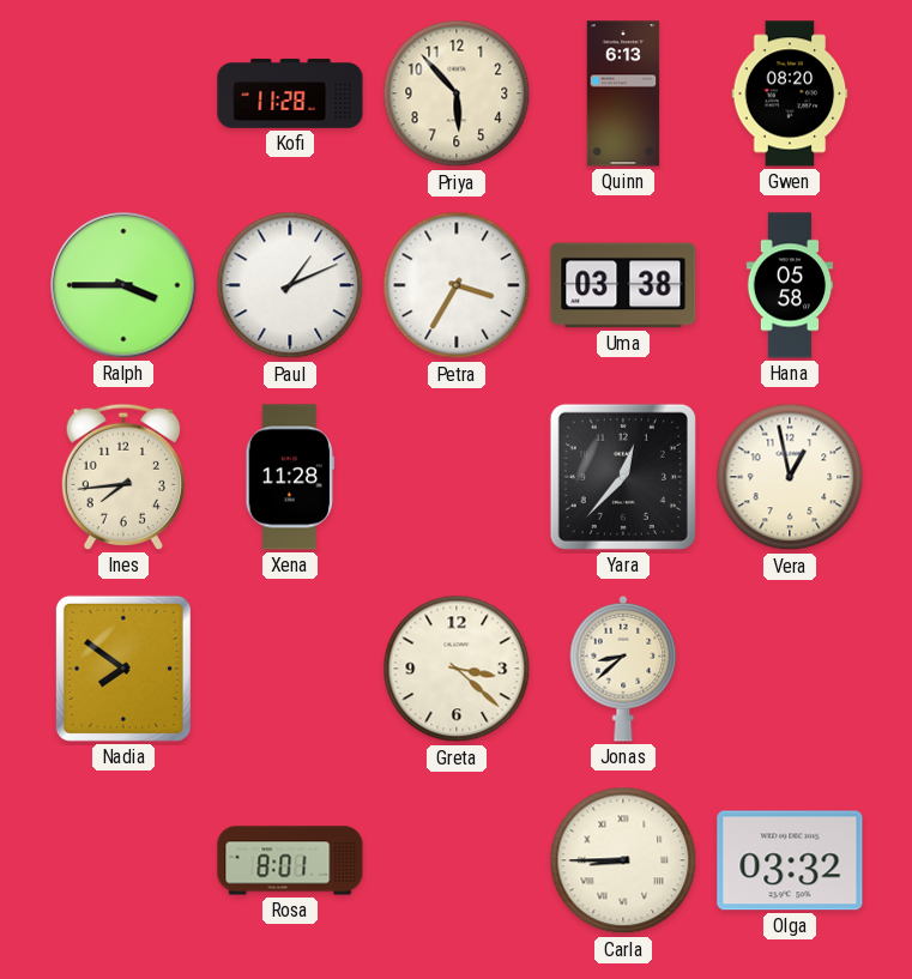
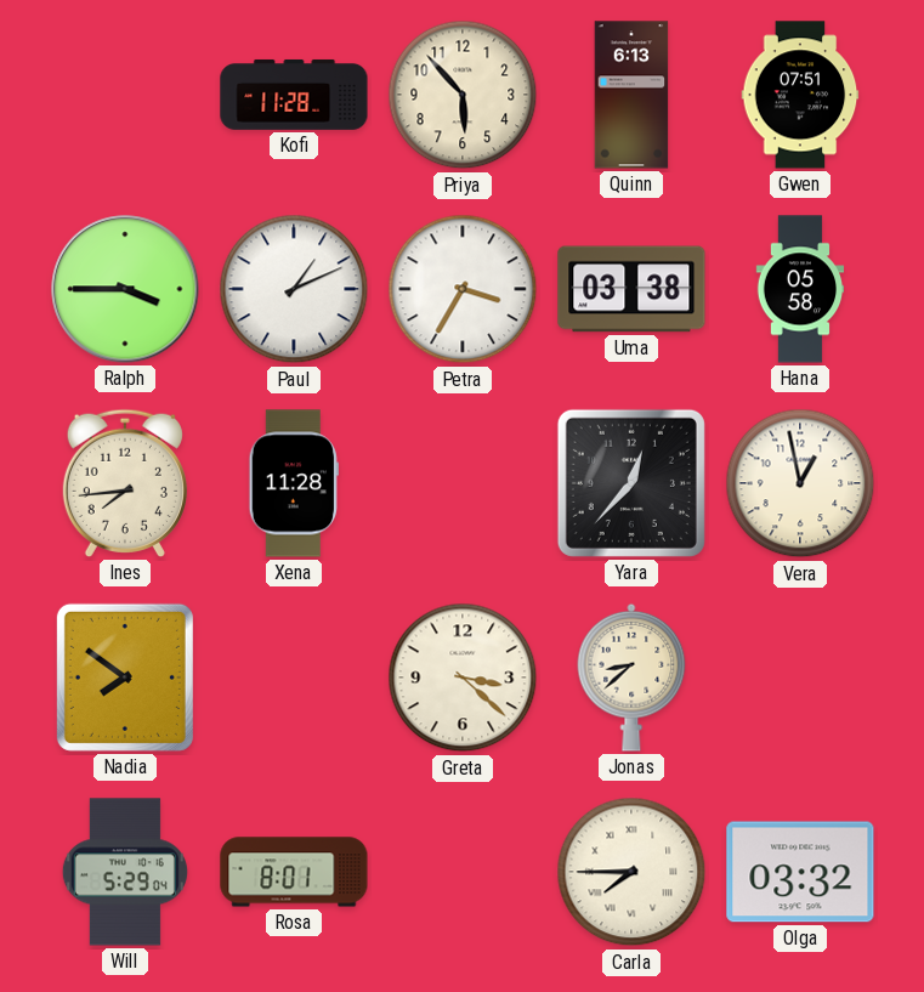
Gwen: 08:20 -> 07:51
Will: none -> 5:29
Carla: 8:45 -> 7:45
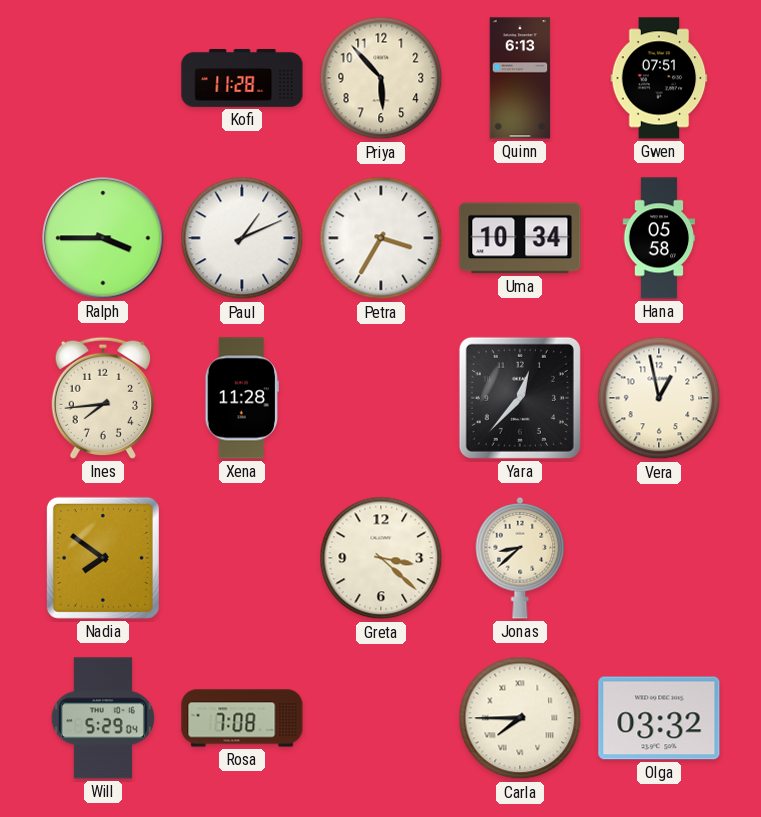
Uma: 03:38 -> 10:34
Rosa: 8:01 -> 7:08
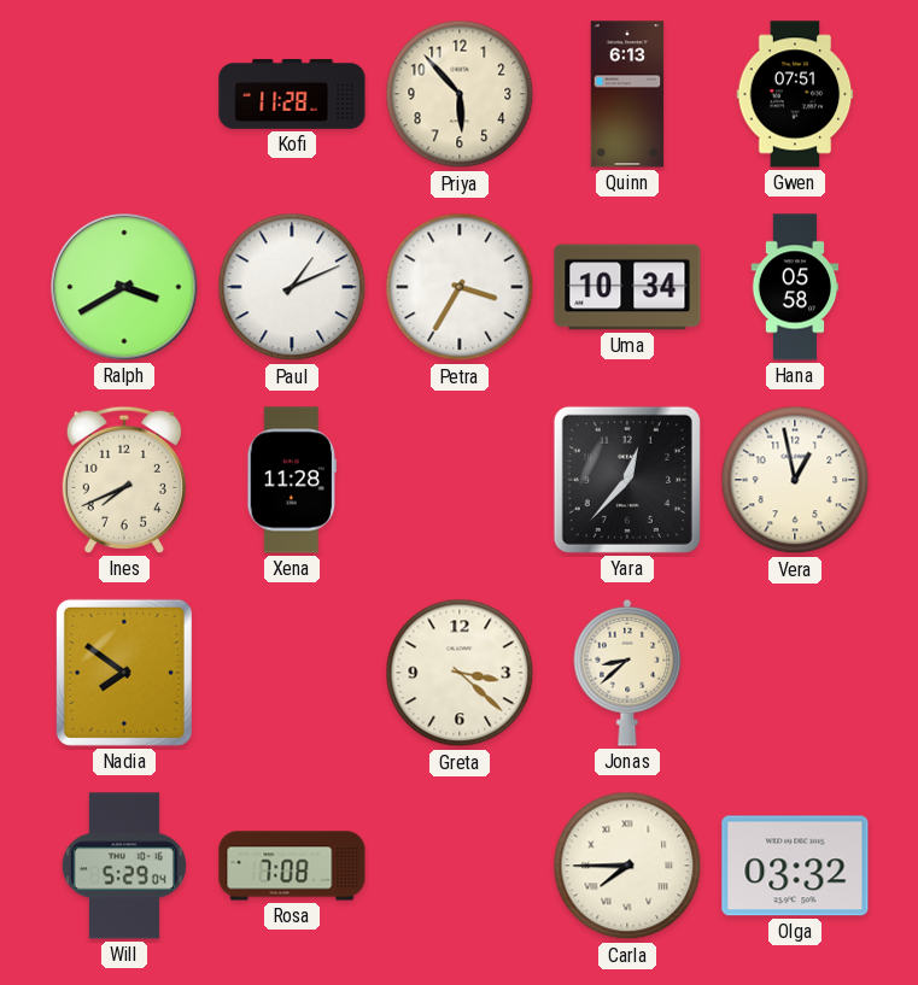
Ralph: 3:45 -> 3:40
Ines: 7:44 -> 7:41
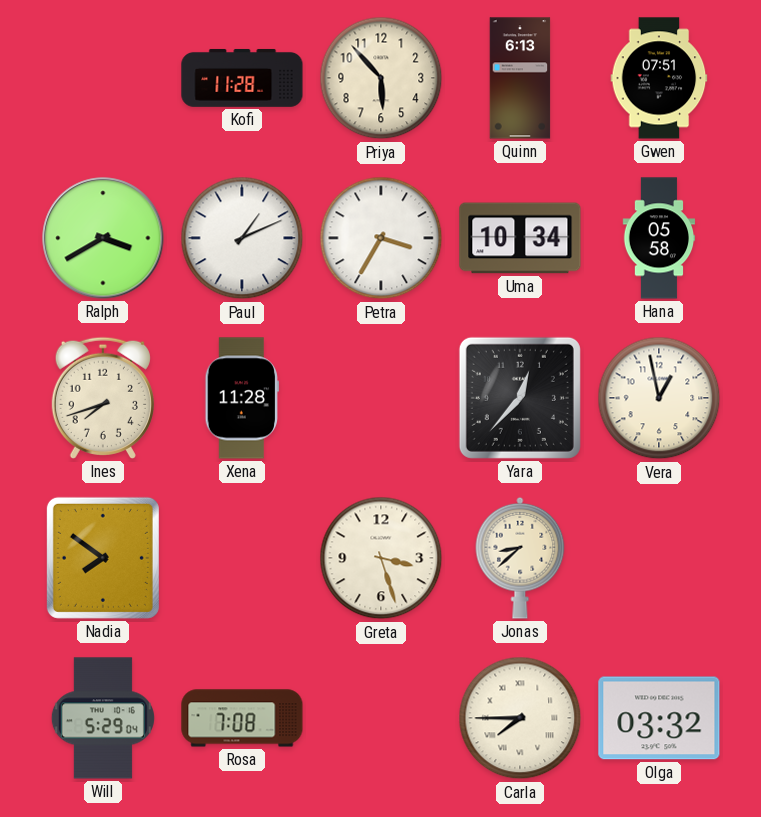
Ines: 7:41 -> 7:42
Greta: 3:22 -> 3:27
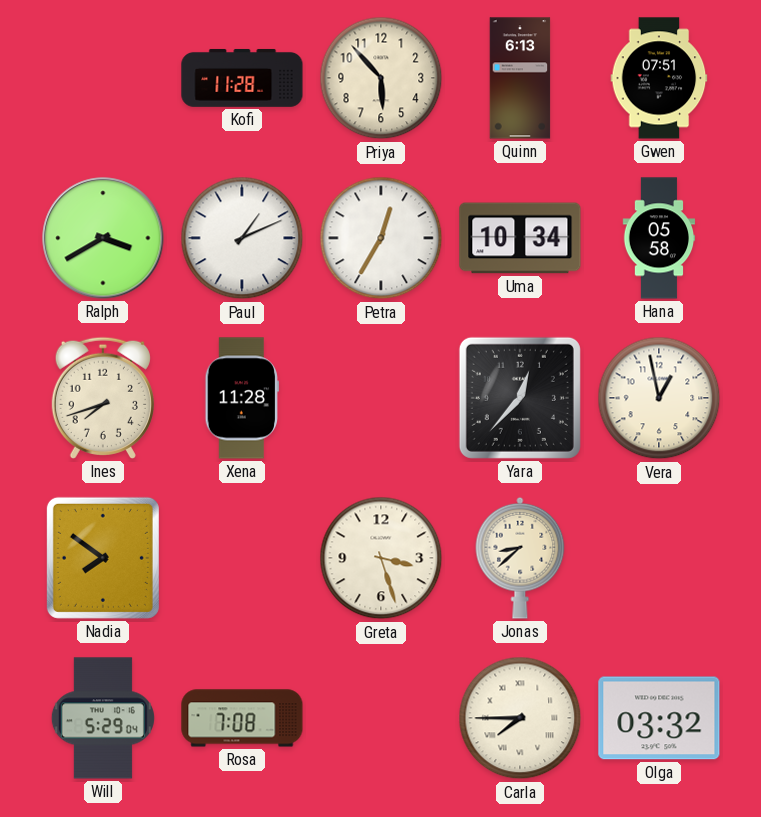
Petra: 3:35 -> 12:35
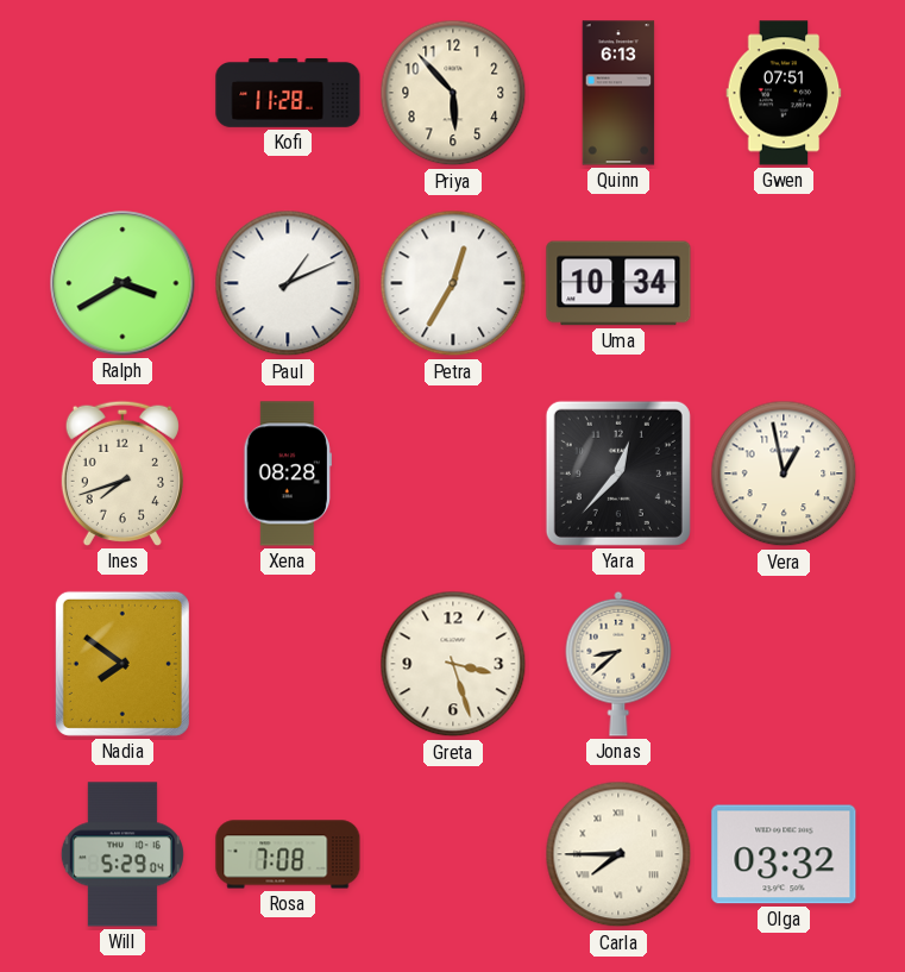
Hana: 05:58 -> none
Xena: 11:28 -> 08:28
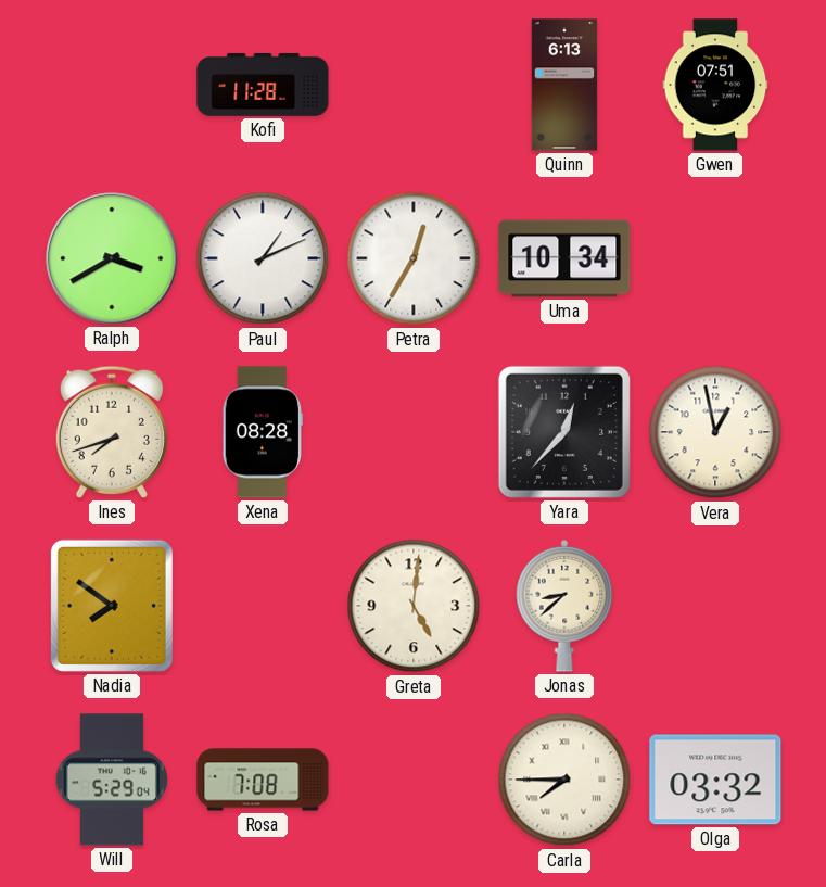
Priya: 5:53 -> none
Greta: 3:27 -> 5:01
